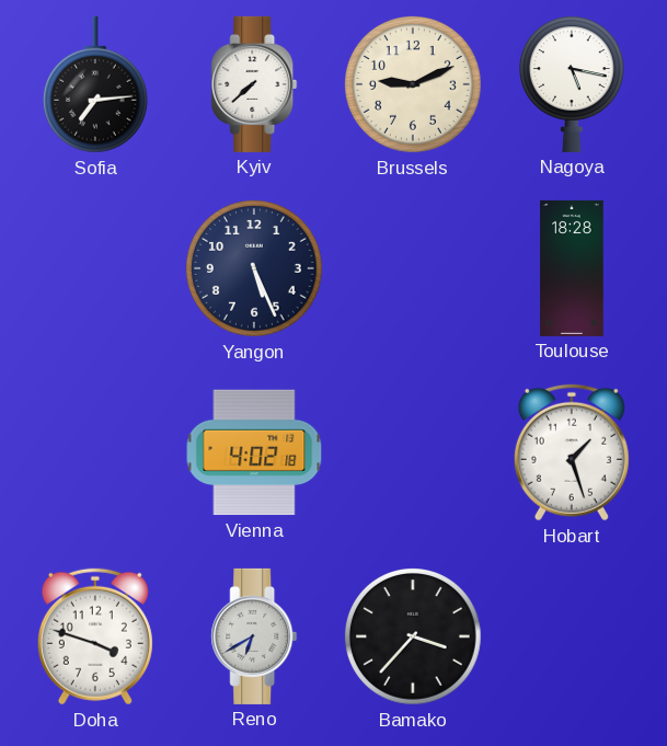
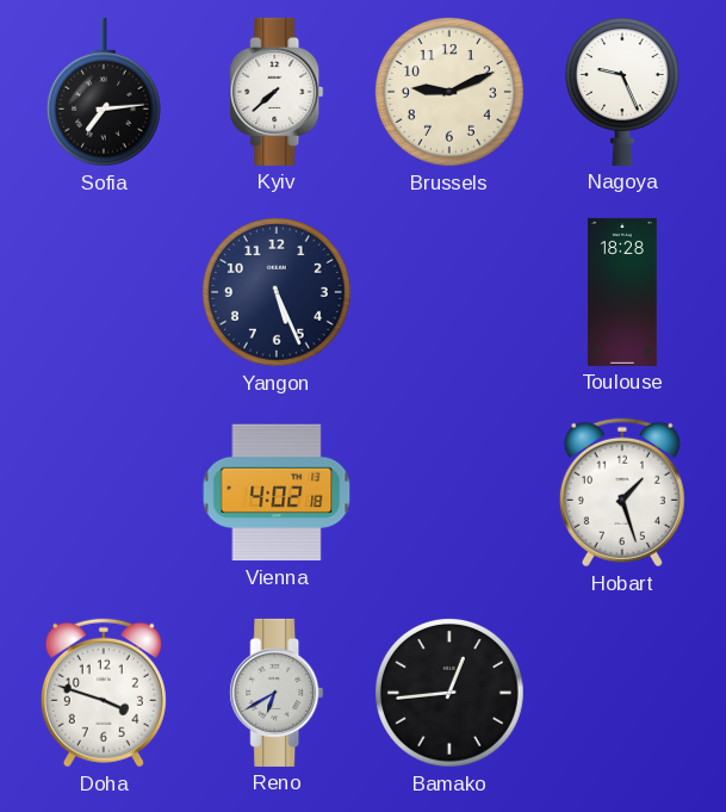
Nagoya: 5:17 -> 9:26
Bamako: 3:37 -> 12:44
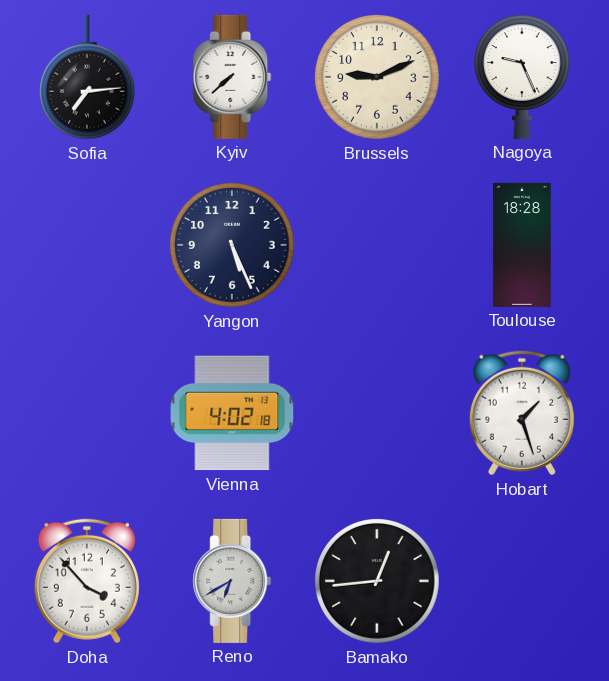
Doha: 3:48 -> 3:53
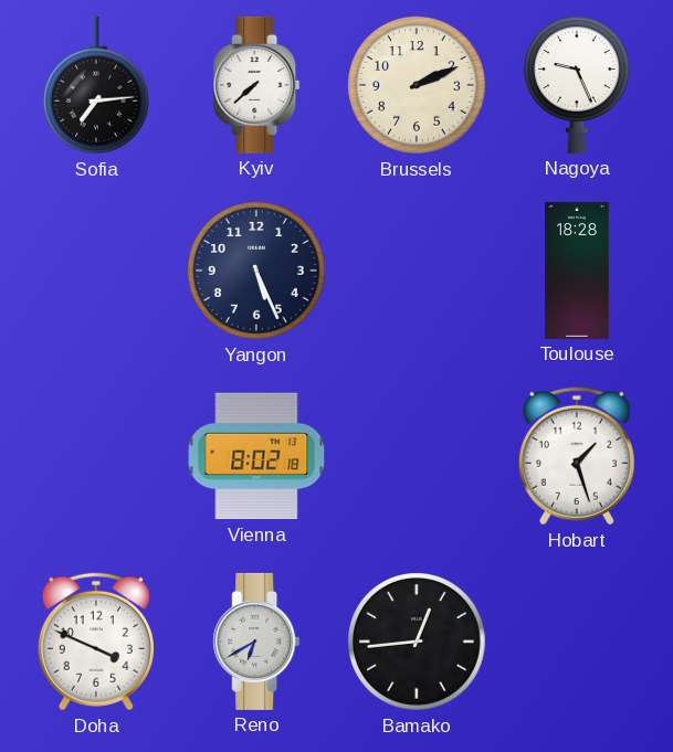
Brussels: 9:11 -> 2:11
Vienna: 4:02 -> 8:02
Doha: 3:53 -> 3:49
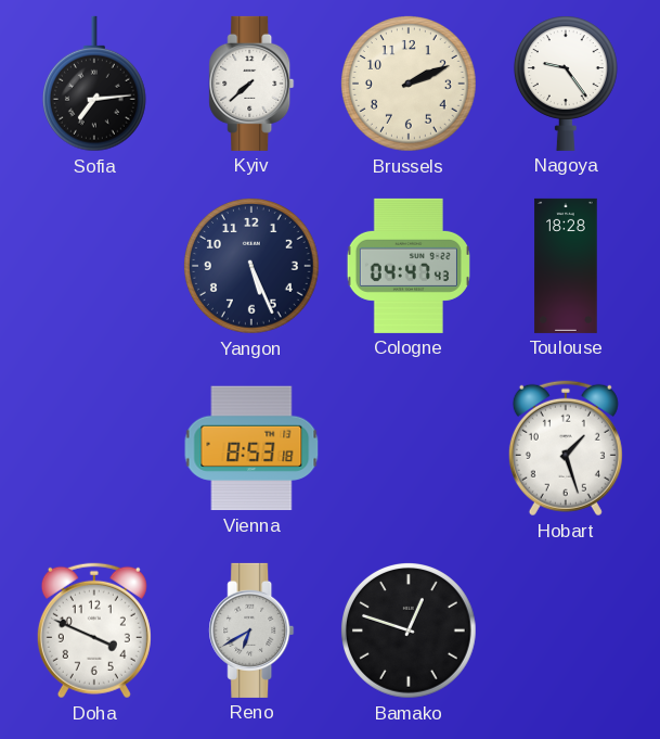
Nagoya: 9:26 -> 9:24
Cologne: none -> 04:47
Vienna: 8:02 -> 8:53
Bamako: 12:44 -> 12:48
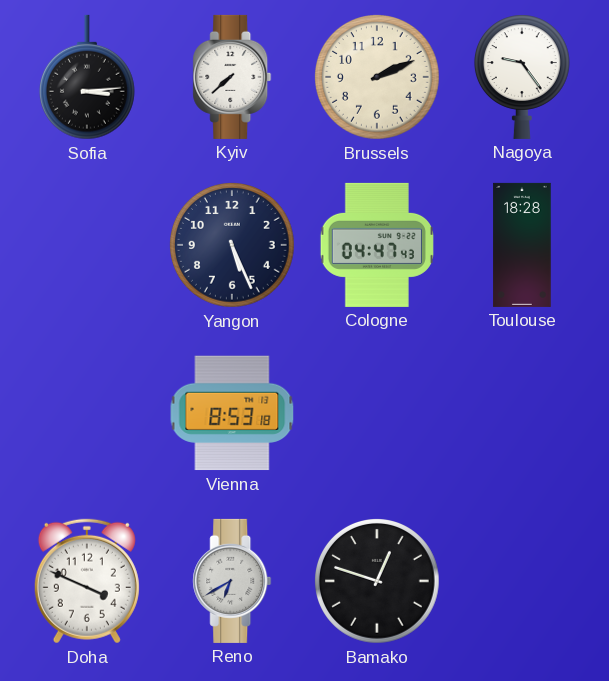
Sofia: 7:14 -> 3:14
Hobart: 1:27 -> none
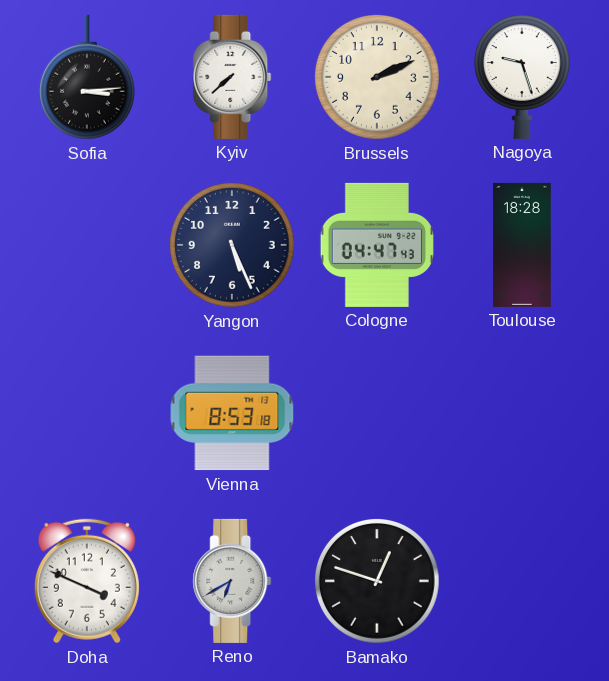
Nagoya: 9:24 -> 9:27
